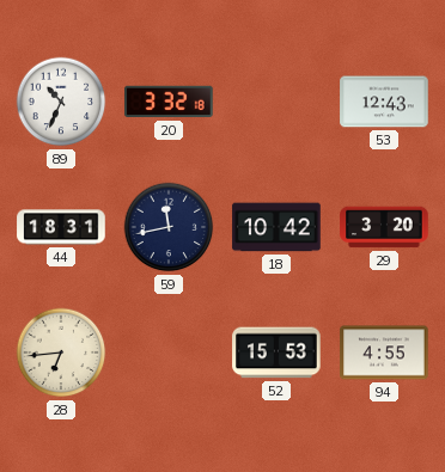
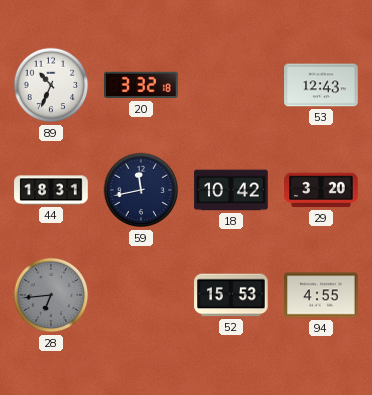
28 dial: cream -> grey
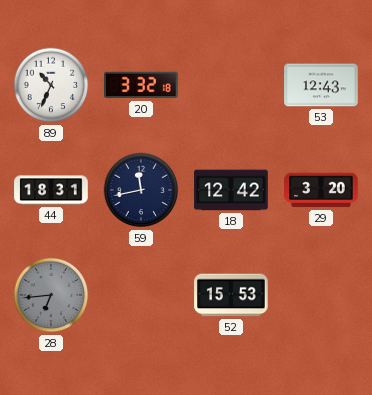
18: 10:42 -> 12:42
94: 4:55 -> none
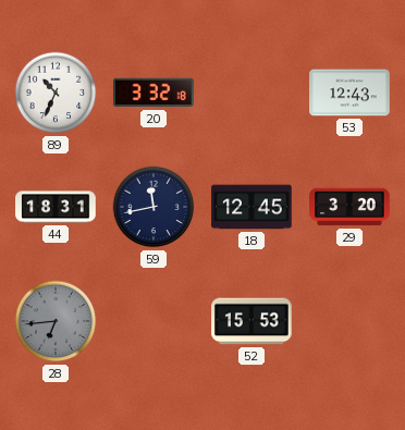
18: 12:42 -> 12:45
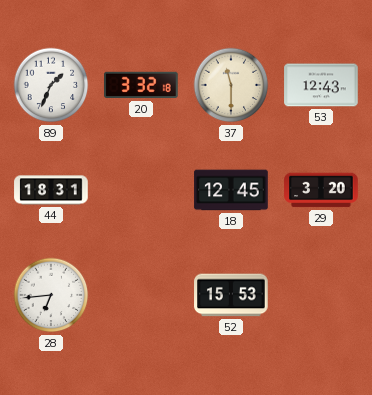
89: 10:34 -> 1:34
37: none -> 11:30
59: 11:43 -> none
28 dial: grey -> white
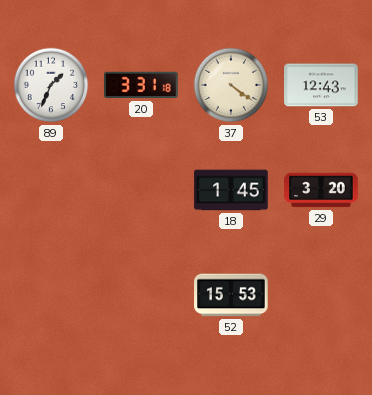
20: 3:32 -> 3:31
37: 11:30 -> 4:21
44: 18:31 -> none
18: 12:45 -> 1:45
28: 6:44 -> none
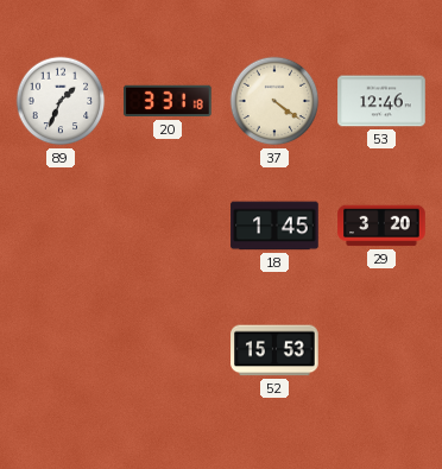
53: 12:43 -> 12:46
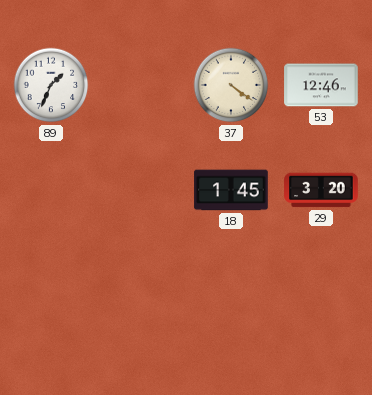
20: 3:31 -> none
52: 15:53 -> none
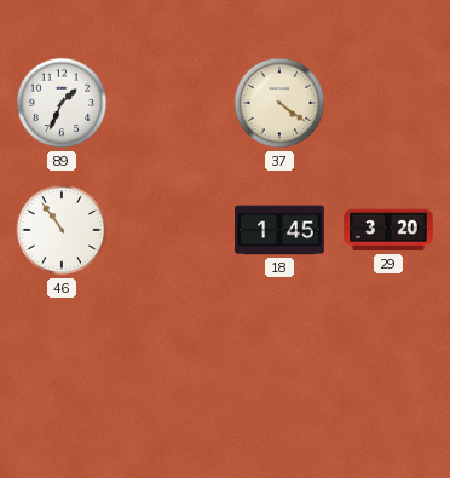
53: 12:46 -> none
46: none -> 10:54
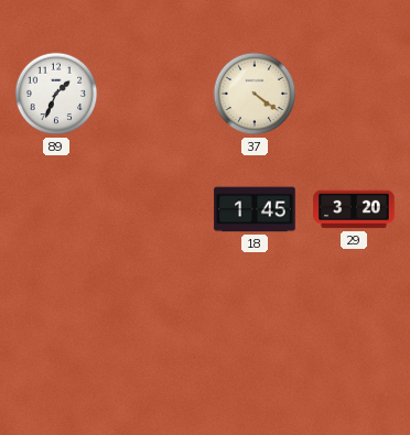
46: 10:54 -> none
